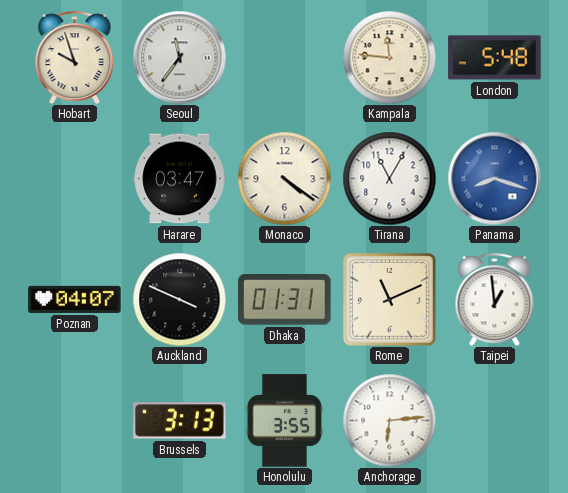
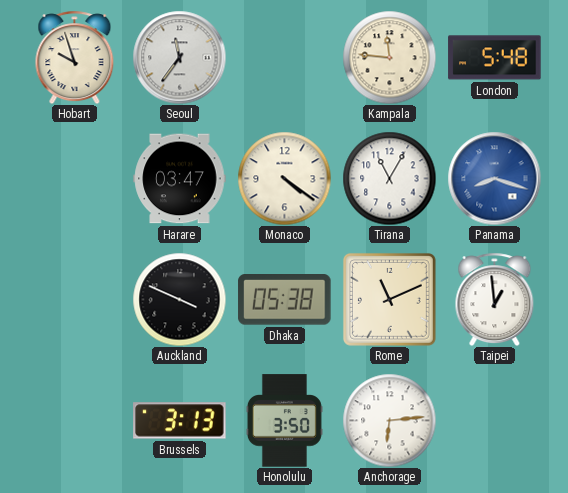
Poznan: 04:07 -> none
Dhaka: 01:31 -> 05:38
Honolulu: 3:55 -> 3:50
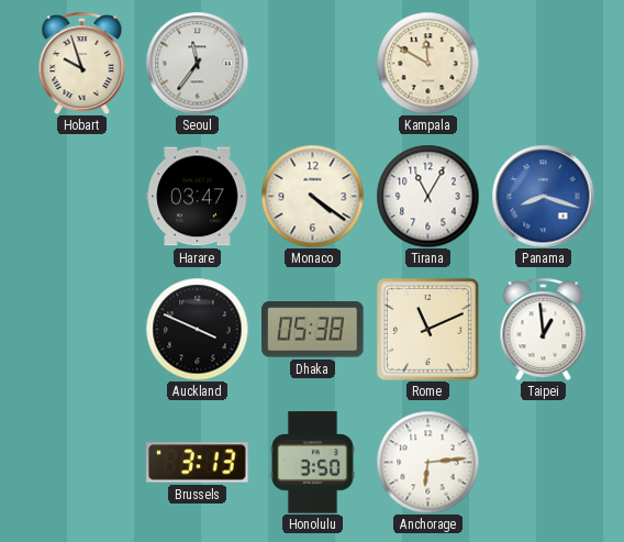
Kampala: 11:46 -> 11:50
London: 5:48 -> none
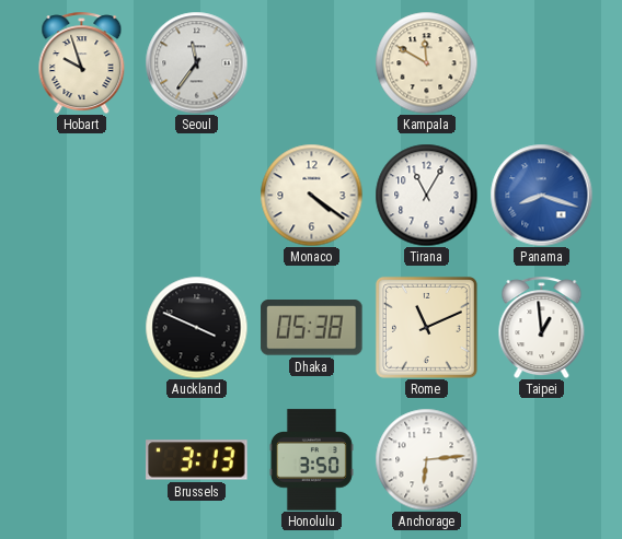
Harare: 03:47 -> none
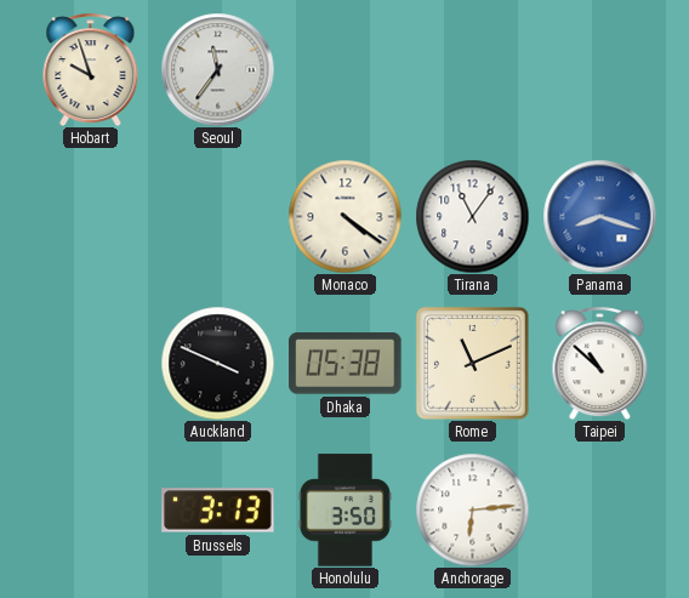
Kampala: 11:50 -> none
Tirana: 11:05 -> 11:06
Taipei: 12:59 -> 10:52
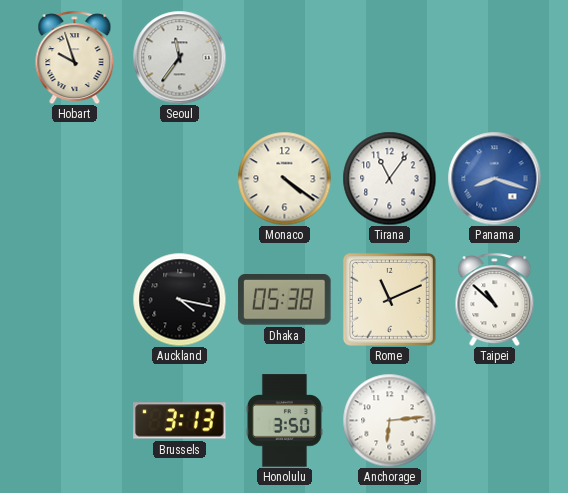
Auckland: 3:49 -> 4:17
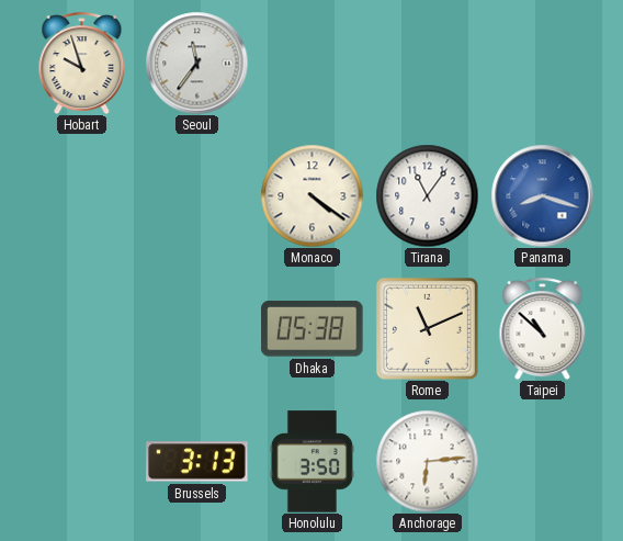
Auckland: 4:17 -> none
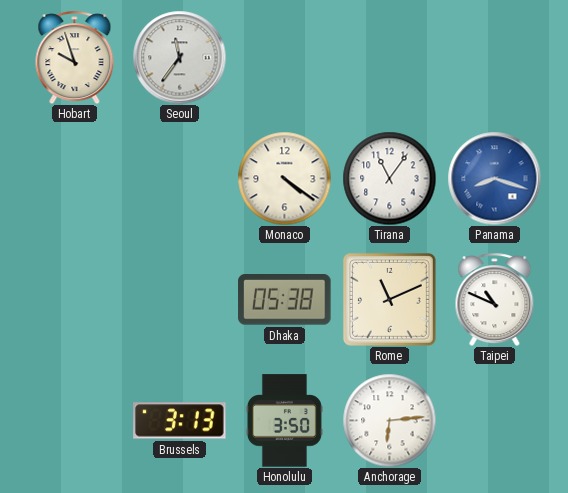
Taipei: 10:52 -> 10:49
